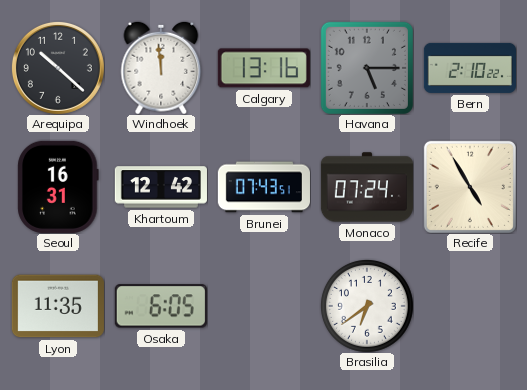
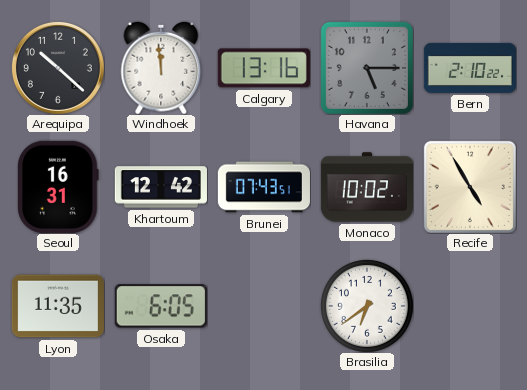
Monaco: 07:24 -> 10:02
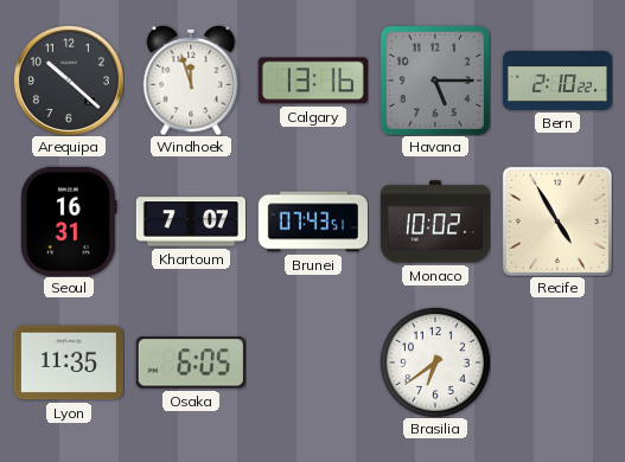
Windhoek: 11:59 -> 11:57
Khartoum: 12:42 -> 7:07
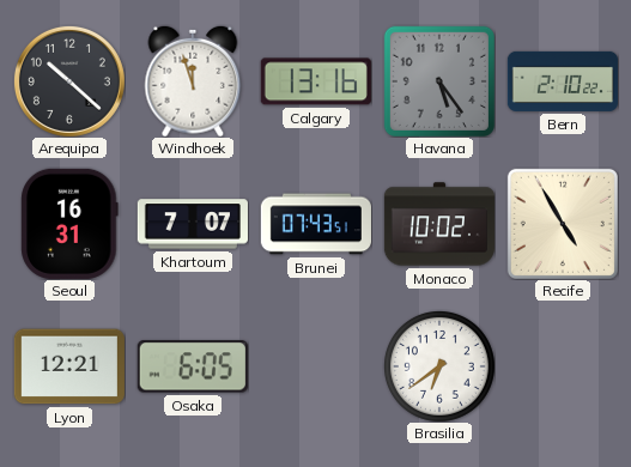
Havana: 5:15 -> 5:24
Lyon: 11:35 -> 12:21
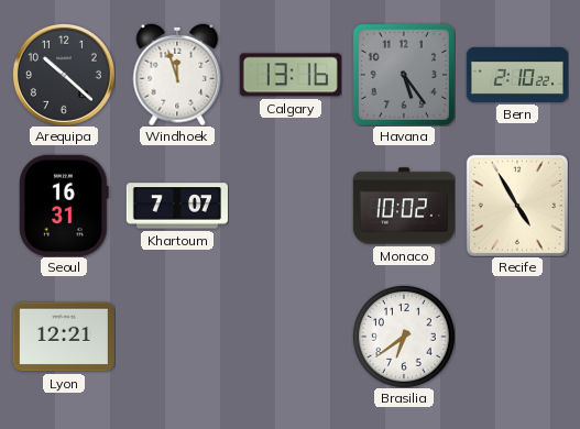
Brunei: 07:43 -> none
Osaka: 6:05 -> none
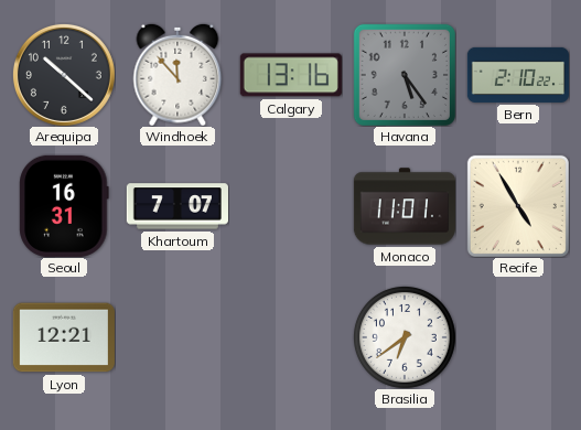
Windhoek: 11:57 -> 11:53
Monaco: 10:02 -> 11:01
